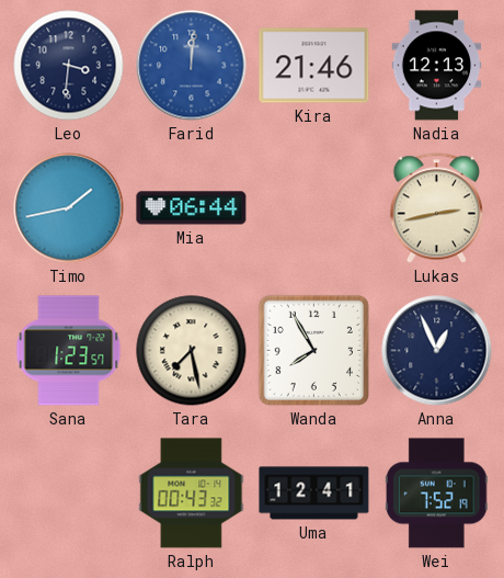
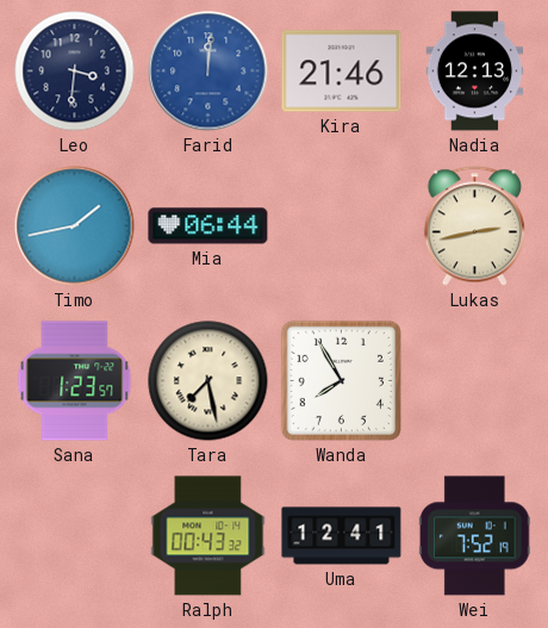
Anna: 12:56 -> none
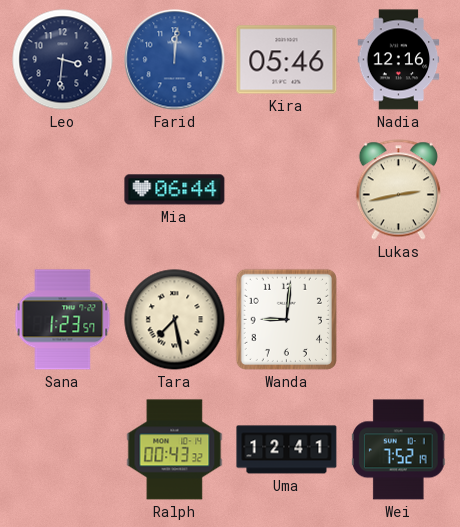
Kira: 21:46 -> 05:46
Nadia: 12:13 -> 12:16
Timo: 1:43 -> none
Wanda: 7:55 -> 9:01
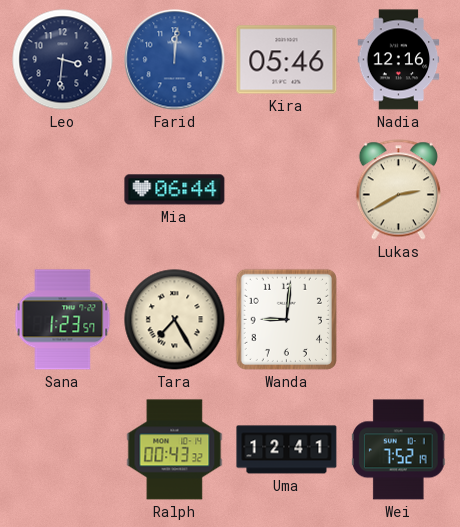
Lukas: 2:43 -> 2:40
Tara: 7:28 -> 7:25
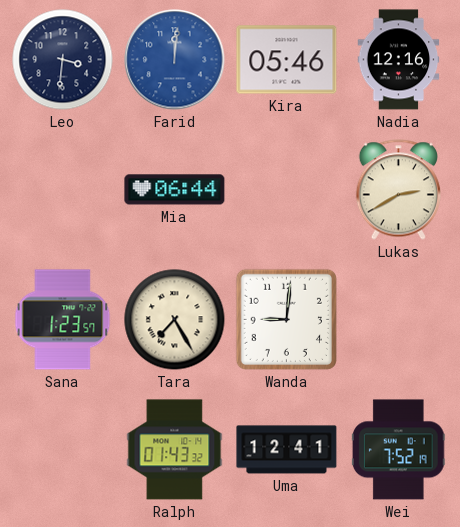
Ralph: 00:43 -> 01:43
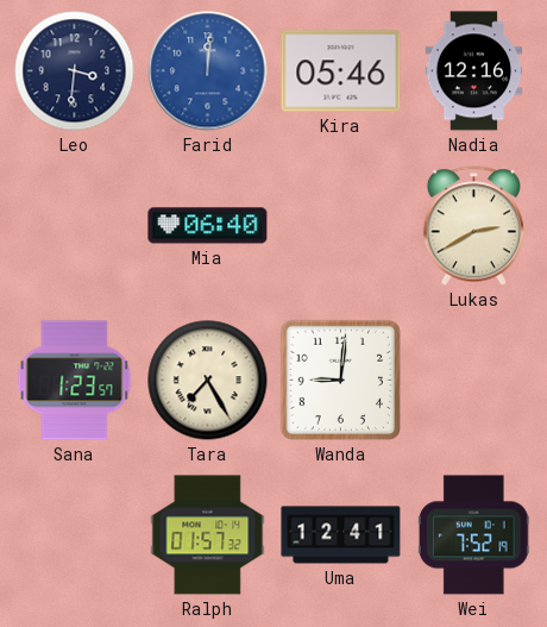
Mia: 06:44 -> 06:40
Ralph: 01:43 -> 01:57
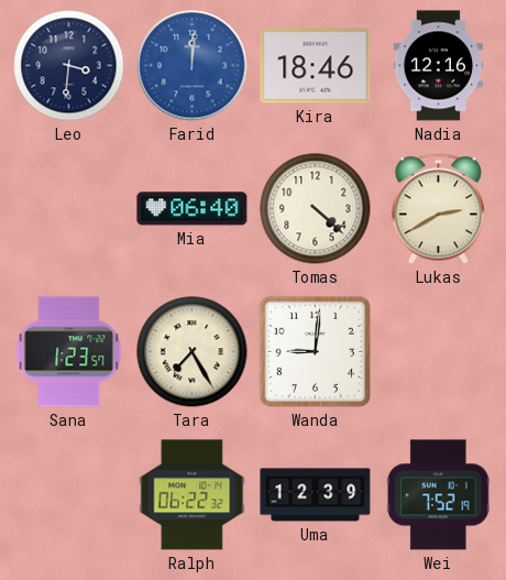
Kira: 05:46 -> 18:46
Tomas: none -> 4:22
Ralph: 01:57 -> 06:22
Uma: 12:41 -> 12:39
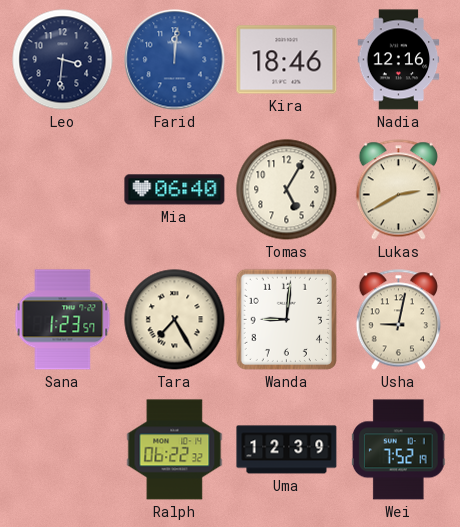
Tomas: 4:22 -> 5:05
Usha: none -> 9:02
